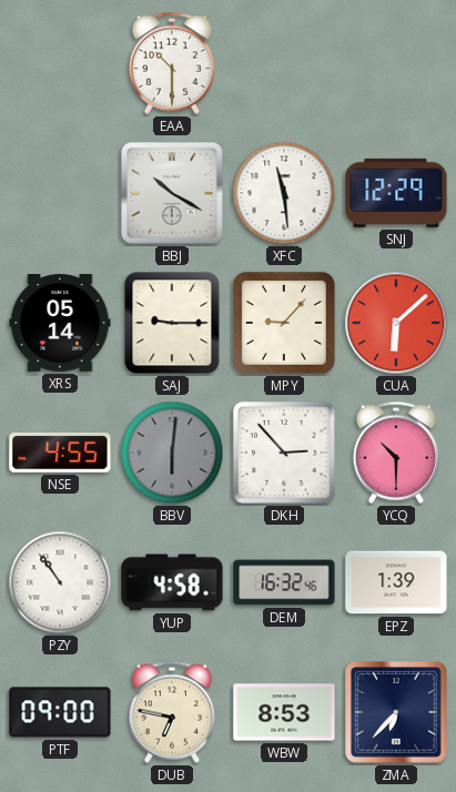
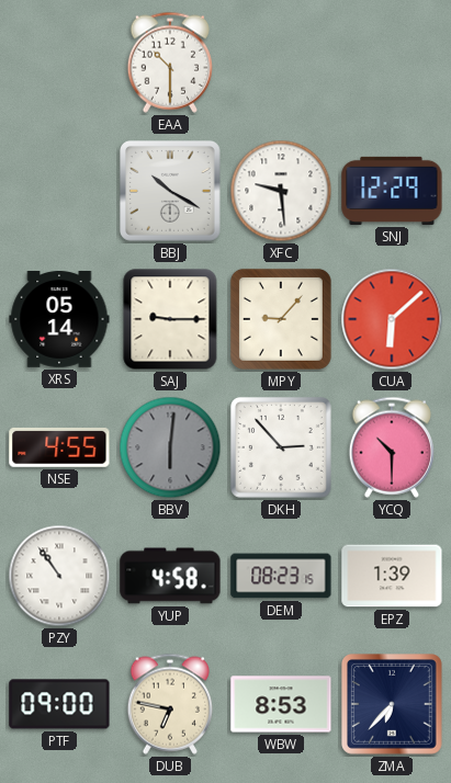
XFC: 11:29 -> 9:29
DEM: 16:32 -> 08:23
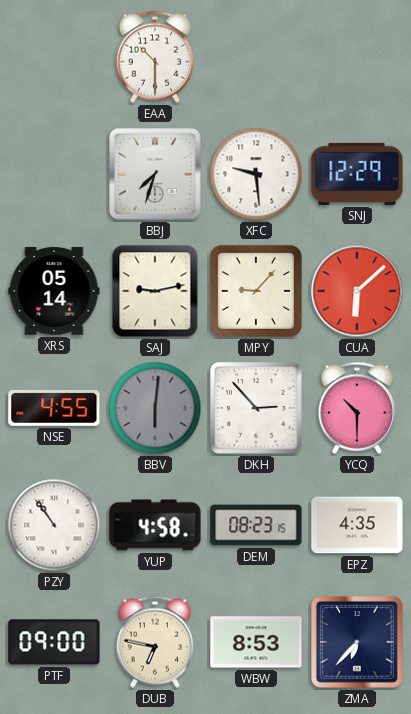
BBJ: 10:20 -> 7:33
SAJ: 9:15 -> 9:13
EPZ: 1:39 -> 4:35
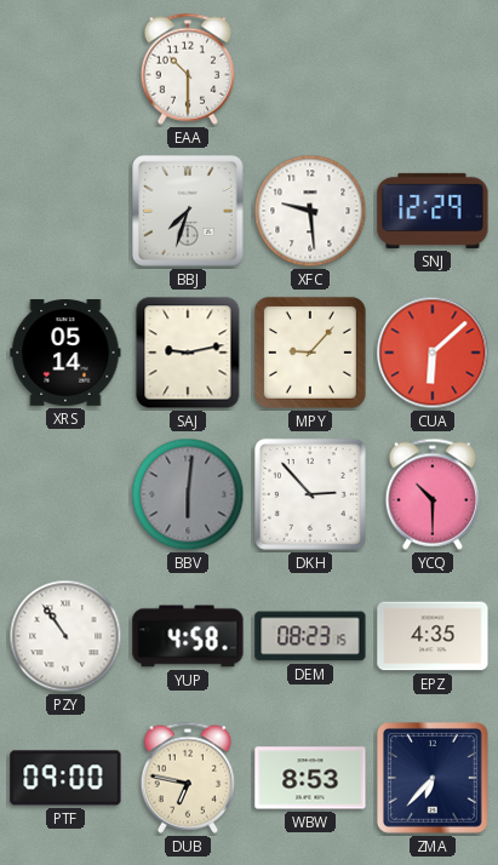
NSE: 4:55 -> none
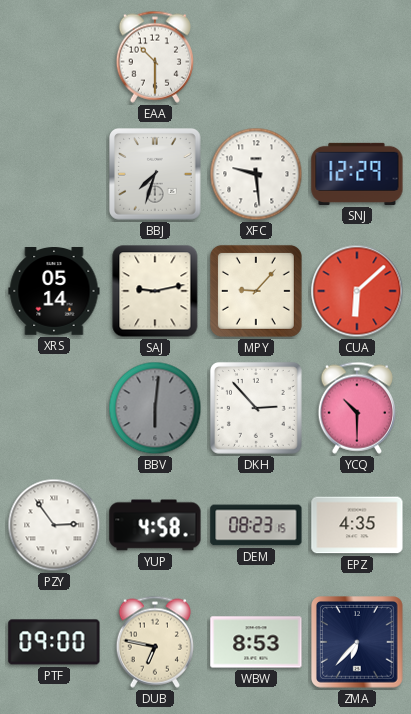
PZY: 10:54 -> 2:54
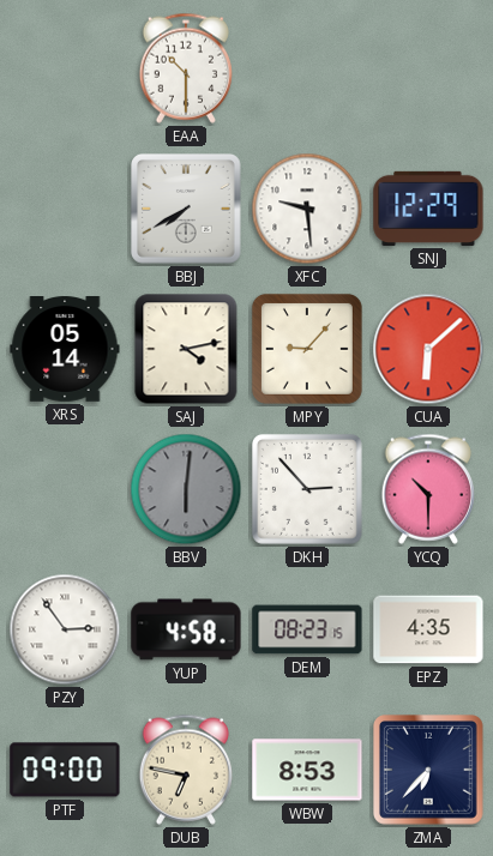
BBJ: 7:33 -> 7:40
SAJ: 9:13 -> 4:13
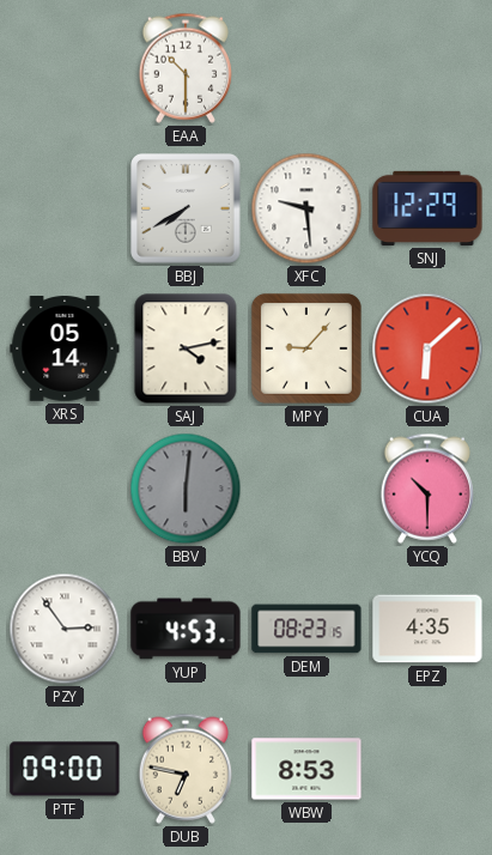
DKH: 2:53 -> none
YUP: 4:58 -> 4:53
ZMA: 6:37 -> none
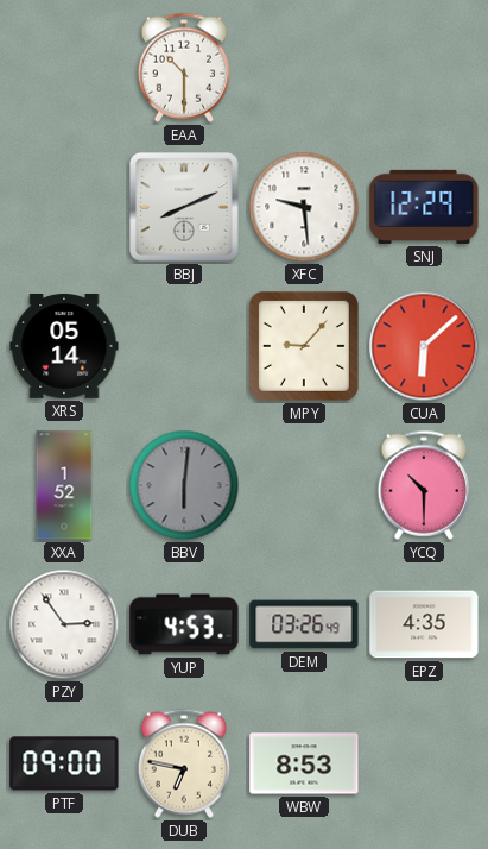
BBJ: 7:40 -> 8:11
SAJ: 4:13 -> none
XXA: none -> 1:52
DEM: 08:23 -> 03:26
